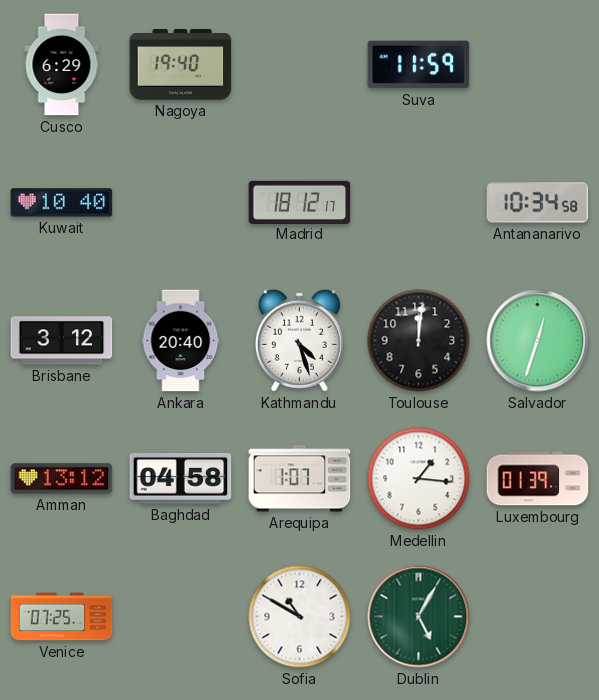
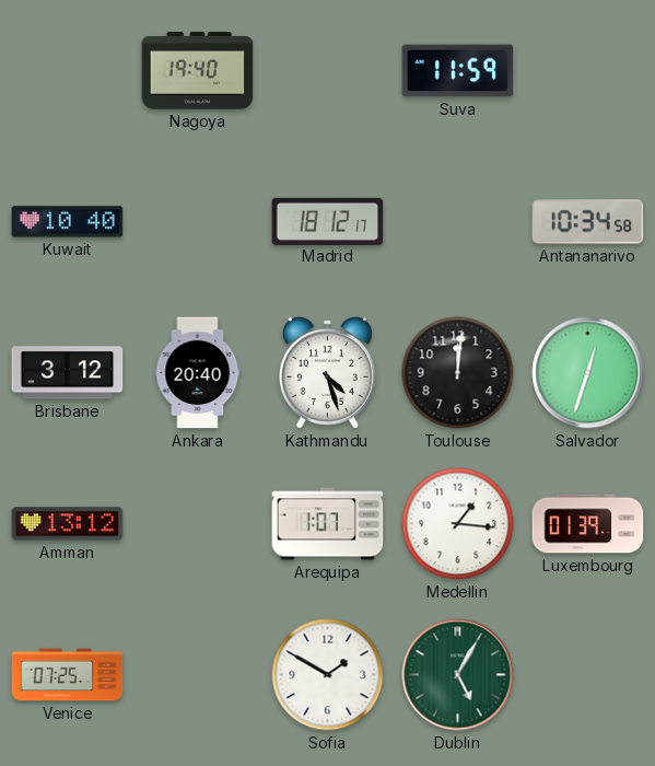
Cusco: 6:29 -> none
Baghdad: 04:58 -> none
Sofia: 10:50 -> 1:50
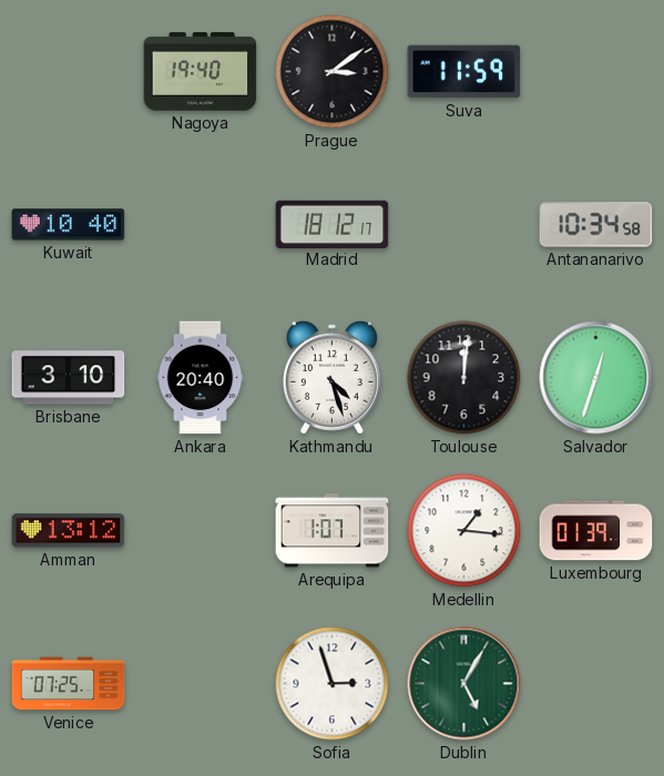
Prague: none -> 3:09
Brisbane: 3:12 -> 3:10
Sofia: 1:50 -> 2:57
